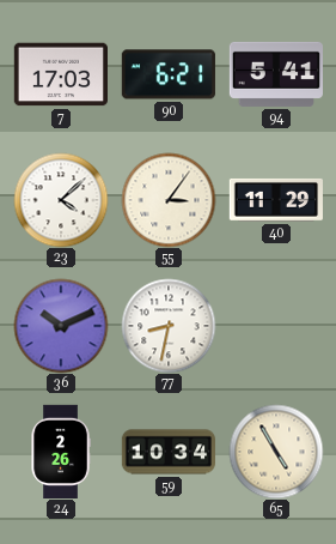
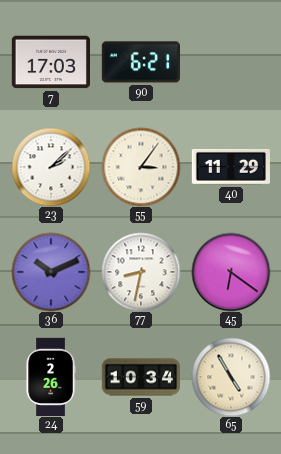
94: 5:41 -> none
23: 4:08 -> 2:08
45: none -> 6:21
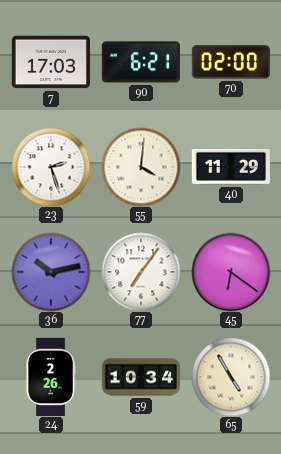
70: none -> 02:00
23: 2:08 -> 2:27
55: 3:06 -> 4:01
36: 10:11 -> 10:13
77: 8:32 -> 7:06
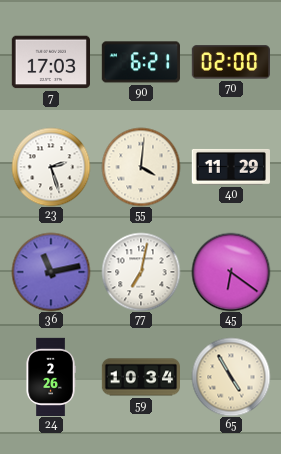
36: 10:13 -> 11:13
77: 7:06 -> 7:02
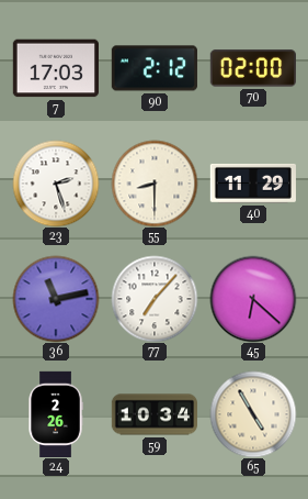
90: 6:21 -> 2:12
55: 4:01 -> 8:30
77: 7:02 -> 7:07
45: 6:21 -> 6:22
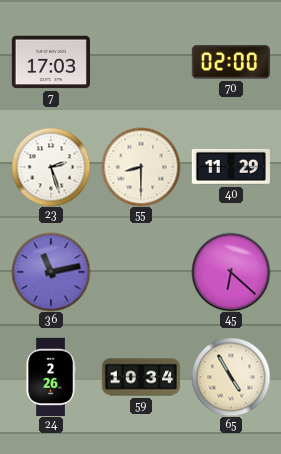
90: 2:12 -> none
77: 7:07 -> none
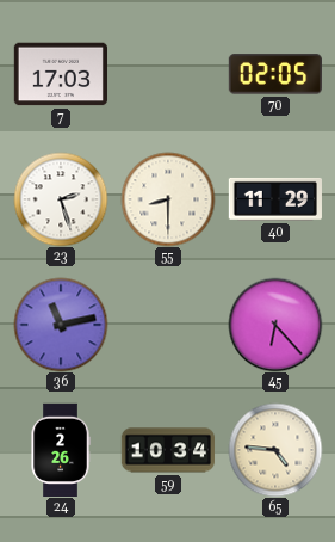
70: 02:00 -> 02:05
45: 6:22 -> 6:23
65: 4:55 -> 4:46
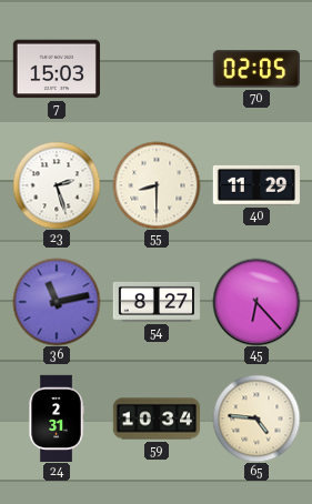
7: 17:03 -> 15:03
54: none -> 8:27
24: 2:26 -> 2:31
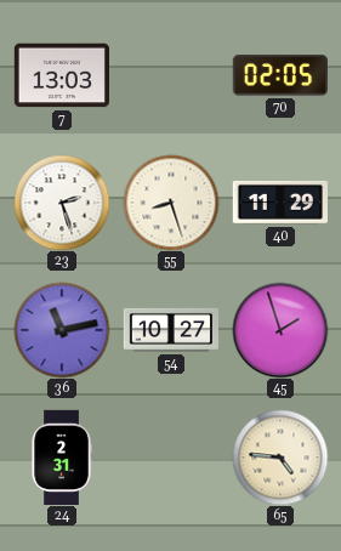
7: 15:03 -> 13:03
55: 8:30 -> 8:27
54: 8:27 -> 10:27
45: 6:23 -> 1:57
59: 10:34 -> none
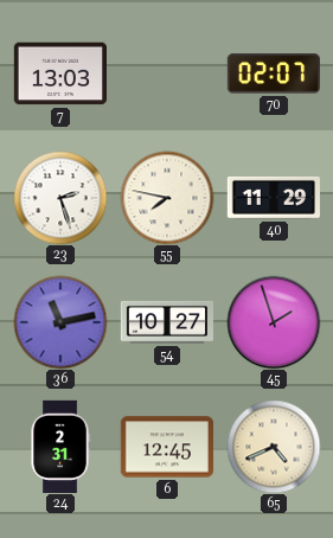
70: 02:05 -> 02:07
55: 8:27 -> 7:47
6: none -> 12:45
65: 4:46 -> 4:41
